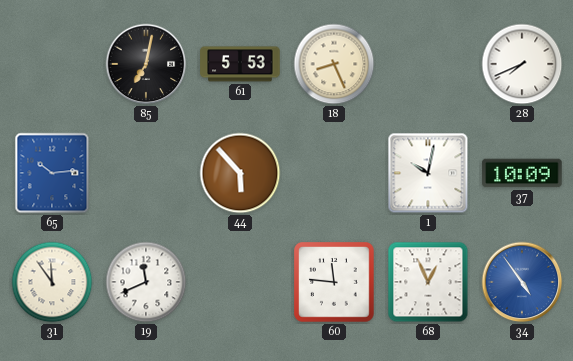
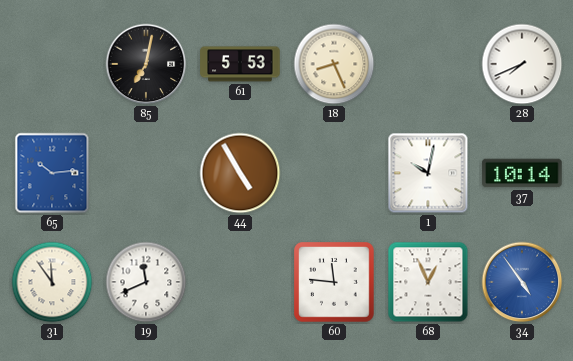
44: 5:53 -> 4:55
37: 10:09 -> 10:14
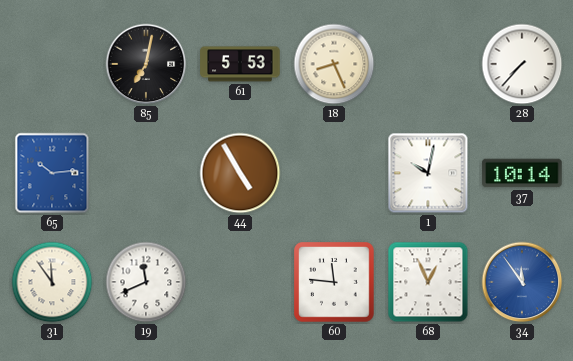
28: 7:41 -> 7:37
34: 4:54 -> 11:54
